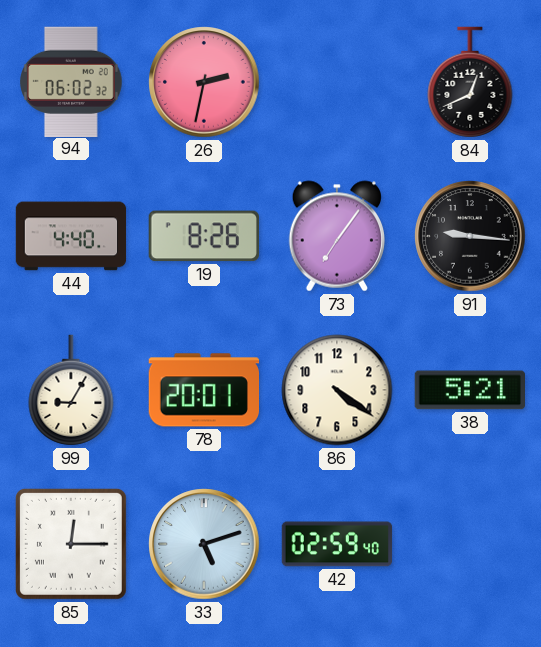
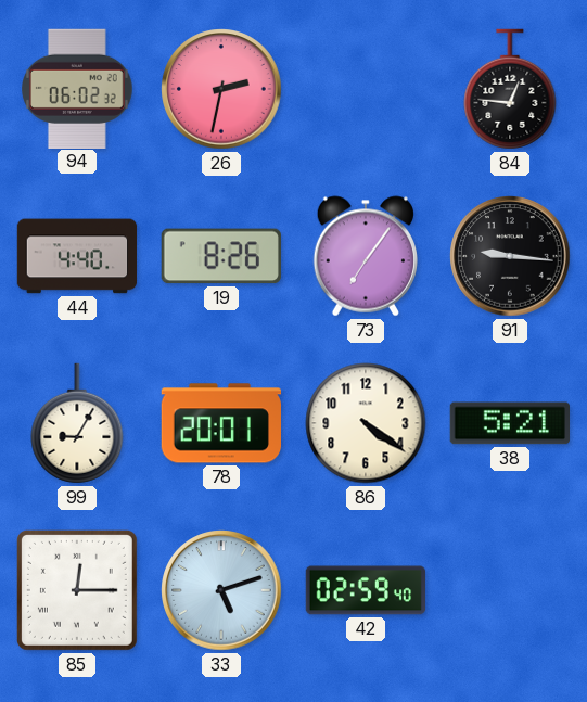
84: 12:41 -> 12:46
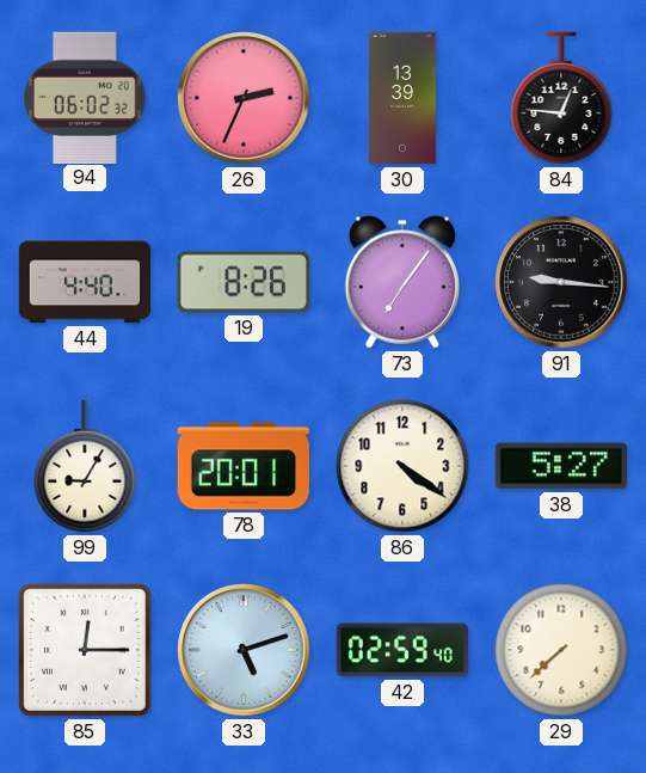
26: 2:32 -> 2:34
30: none -> 13:39
38: 5:21 -> 5:27
29: none -> 7:38
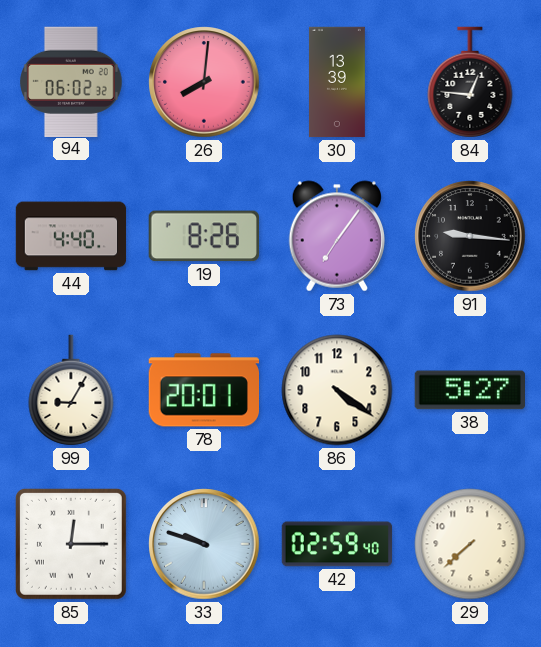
26: 2:34 -> 8:01
33: 5:12 -> 9:48
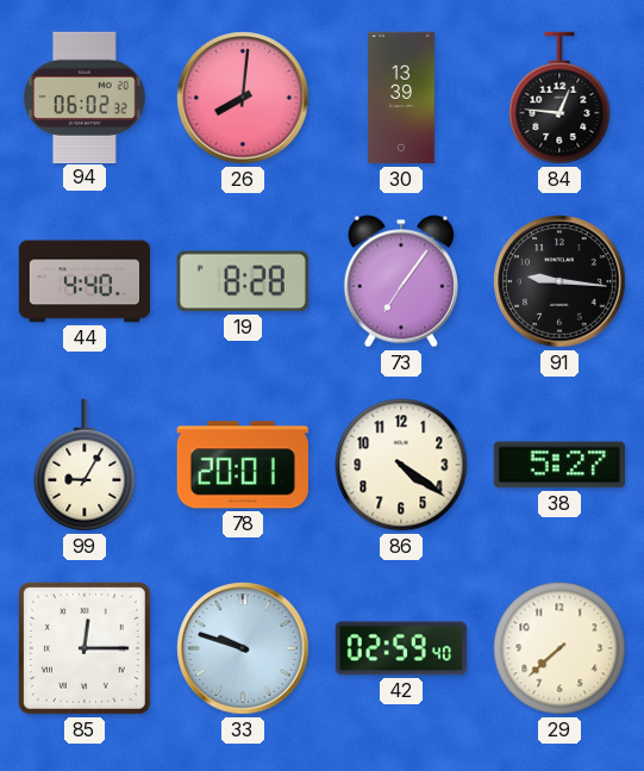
19: 8:26 -> 8:28
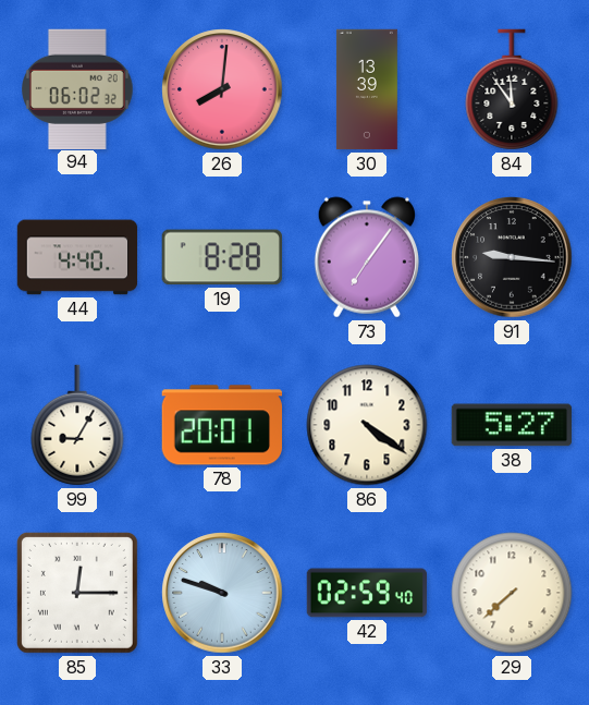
84: 12:46 -> 11:54
